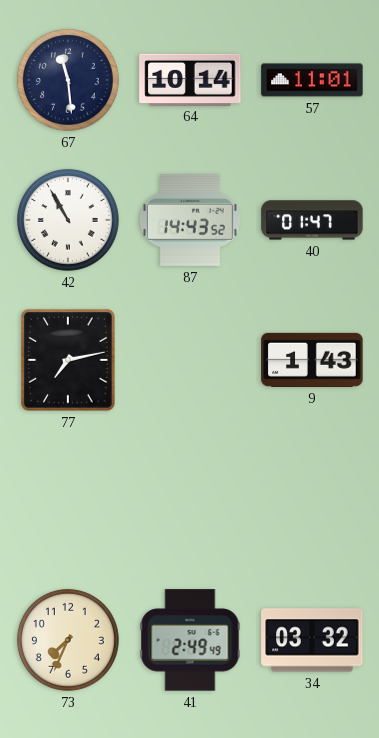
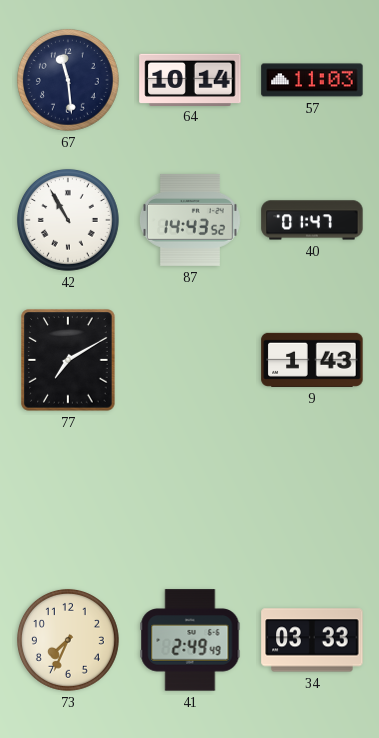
57: 11:01 -> 11:03
77: 7:13 -> 7:10
34: 03:32 -> 03:33
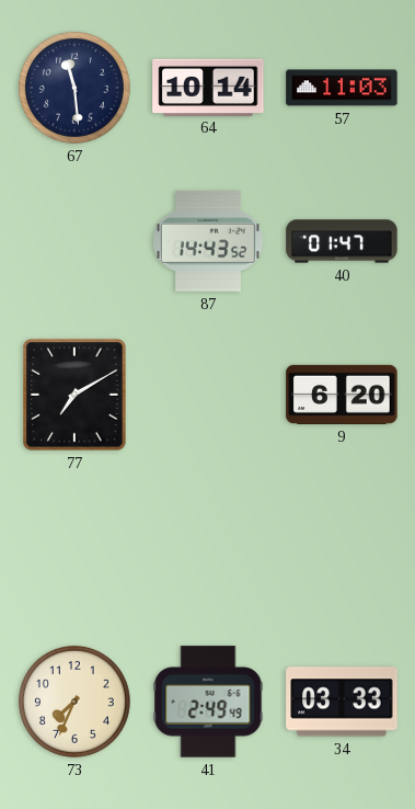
42: 10:55 -> none
9: 1:43 -> 6:20
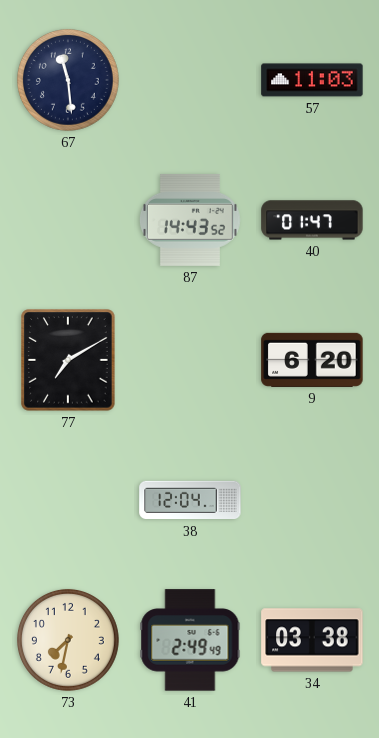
64: 10:14 -> none
38: none -> 12:04
73: 7:34 -> 7:32
34: 03:33 -> 03:38
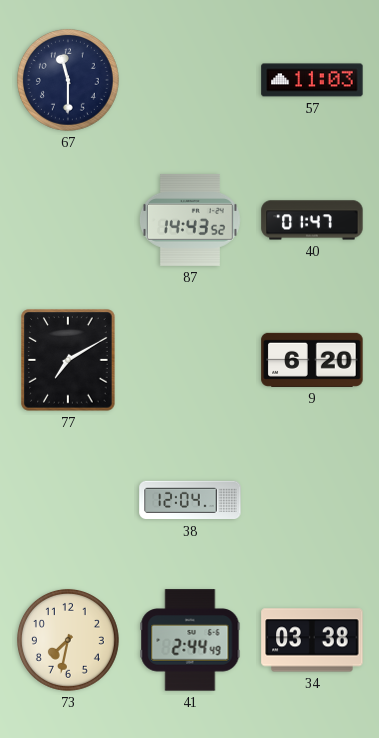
67: 11:29 -> 11:30
41: 2:49 -> 2:44
